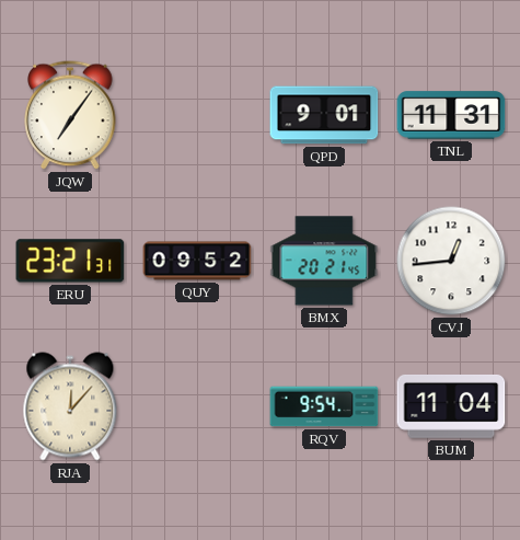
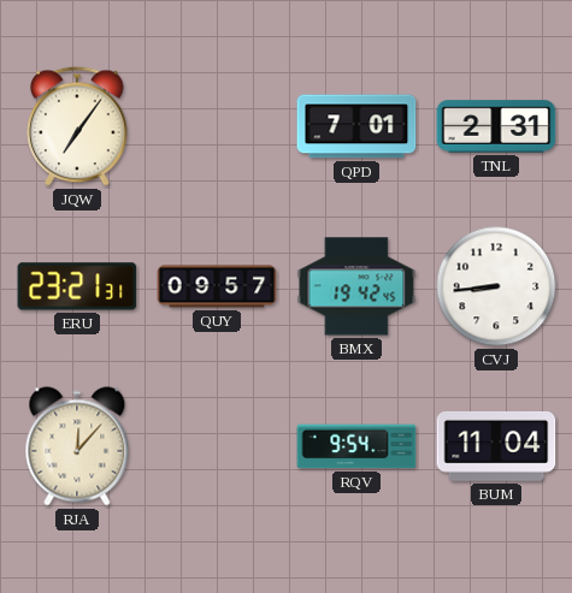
QPD: 9:01 -> 7:01
TNL: 11:31 -> 2:31
QUY: 09:52 -> 09:57
BMX: 20:21 -> 19:42
CVJ: 12:44 -> 8:44
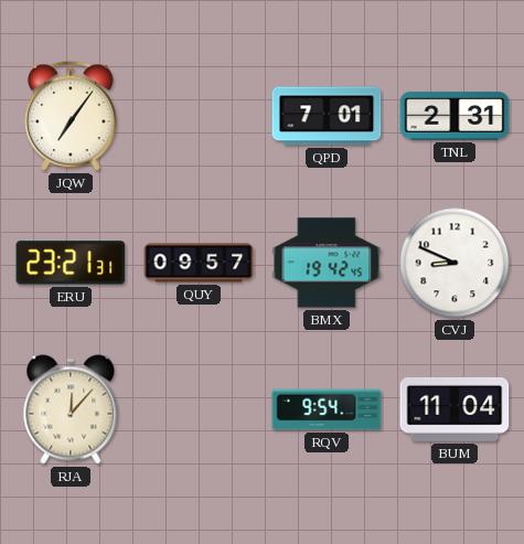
CVJ: 8:44 -> 8:49
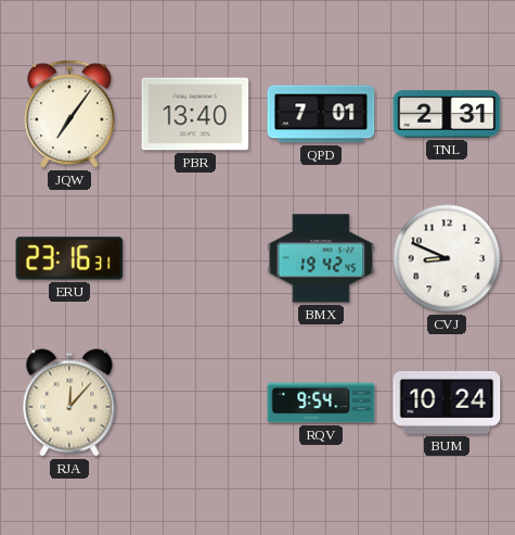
PBR: none -> 13:40
ERU: 23:21 -> 23:16
QUY: 09:57 -> none
BUM: 11:04 -> 10:24
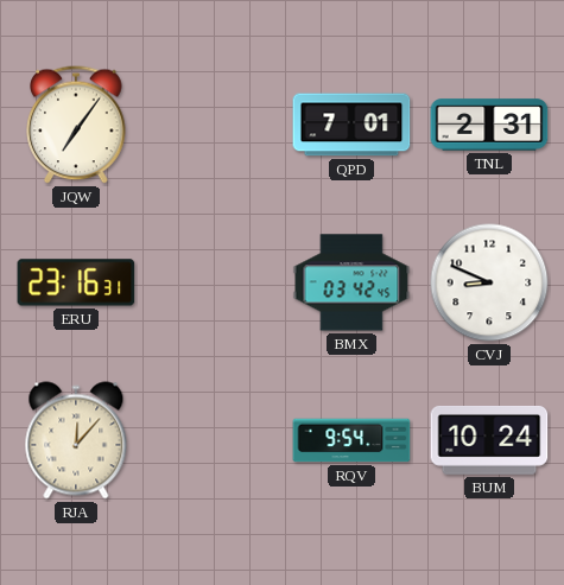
PBR: 13:40 -> none
BMX: 19:42 -> 03:42
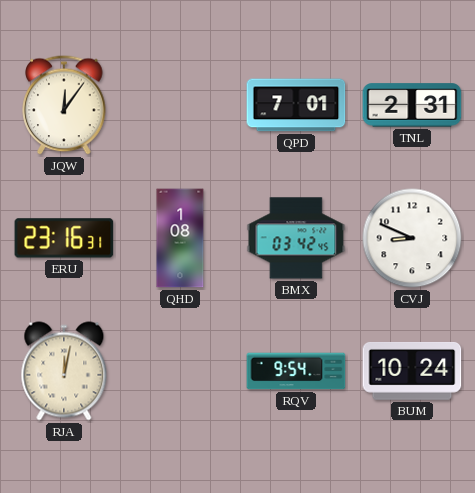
JQW: 7:06 -> 12:06
QHD: none -> 1:08
RJA: 12:07 -> 12:02
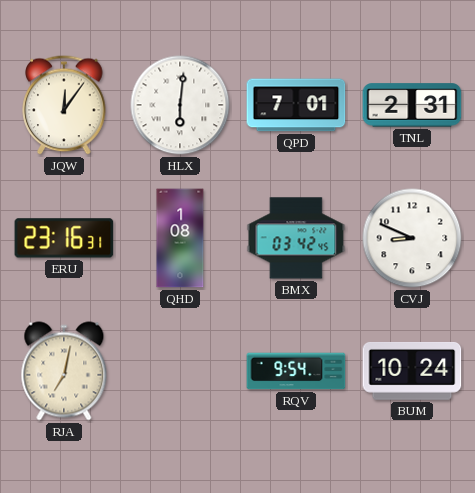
HLX: none -> 6:01
RJA: 12:02 -> 7:02
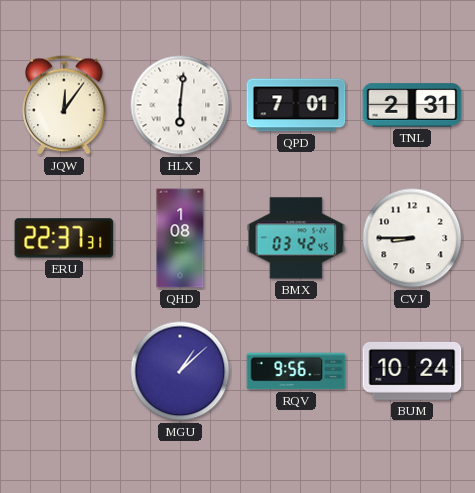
ERU: 23:16 -> 22:37
CVJ: 8:49 -> 8:45
RJA: 7:02 -> none
MGU: none -> 1:08
RQV: 9:54 -> 9:56
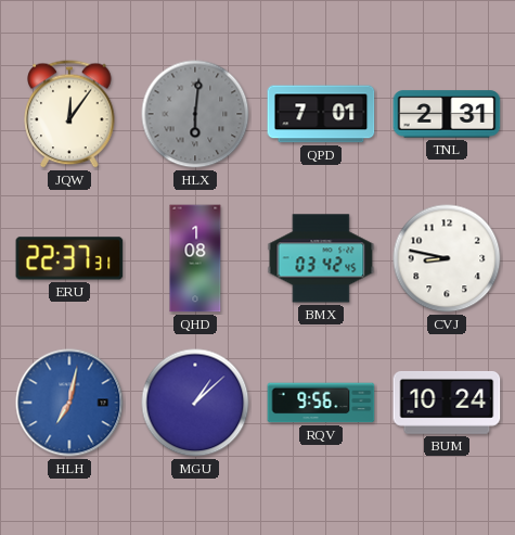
HLX dial: white -> grey
CVJ: 8:45 -> 8:47
HLH: none -> 7:02
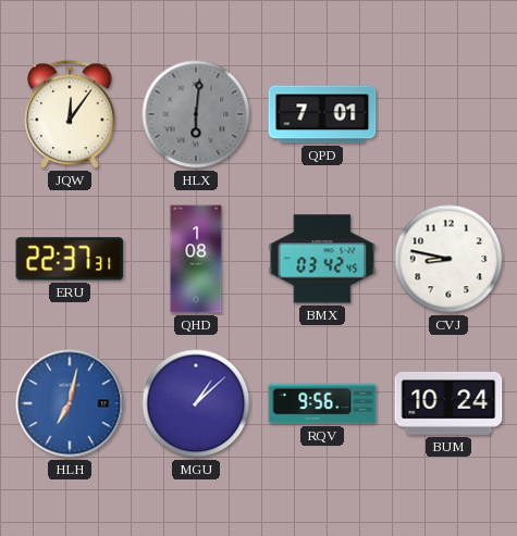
TNL: 2:31 -> none
